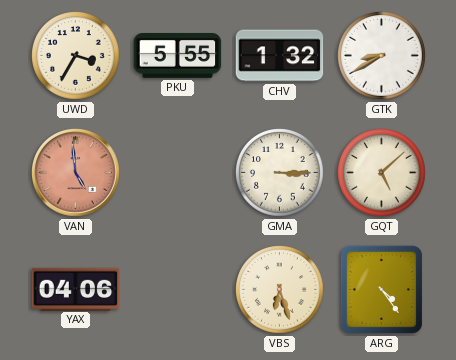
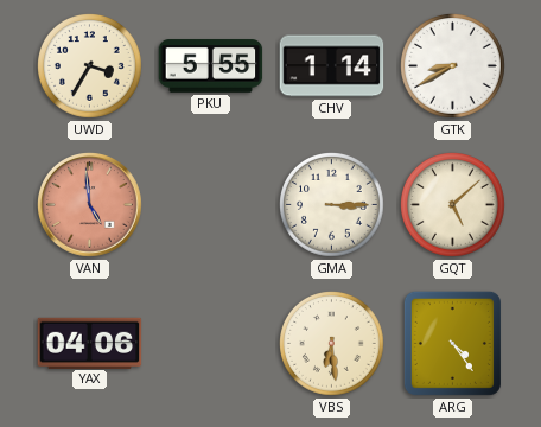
CHV: 1:32 -> 1:14
VBS: 6:27 -> 6:29
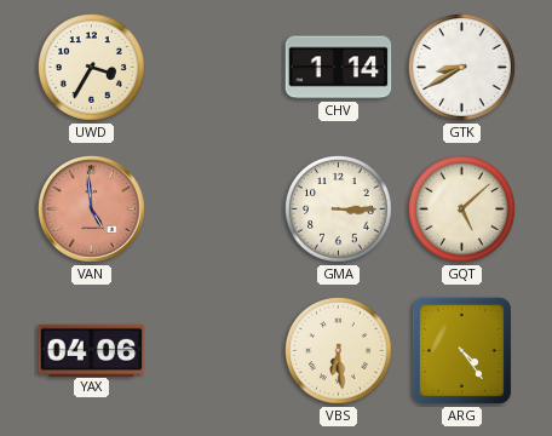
PKU: 5:55 -> none
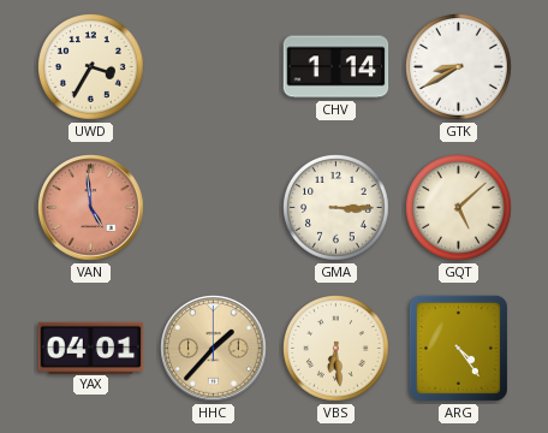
YAX: 04:06 -> 04:01
HHC: none -> 1:37
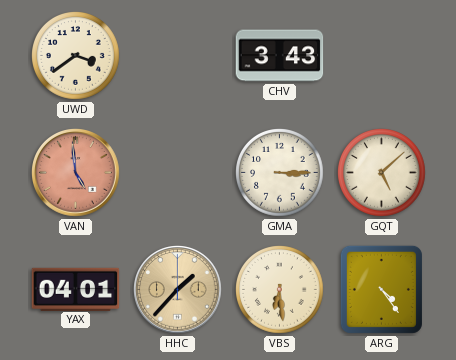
UWD: 3:35 -> 3:39
CHV: 1:14 -> 3:43
GTK: 8:40 -> none
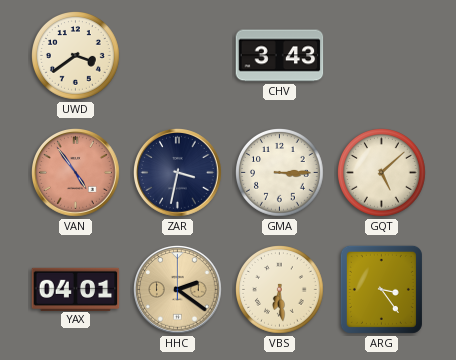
VAN: 4:59 -> 4:54
ZAR: none -> 3:32
HHC: 1:37 -> 2:21
ARG: 4:24 -> 3:24
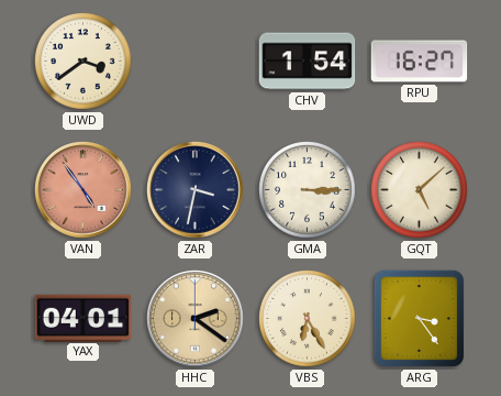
CHV: 3:43 -> 1:54
RPU: none -> 16:27
VBS: 6:29 -> 6:25
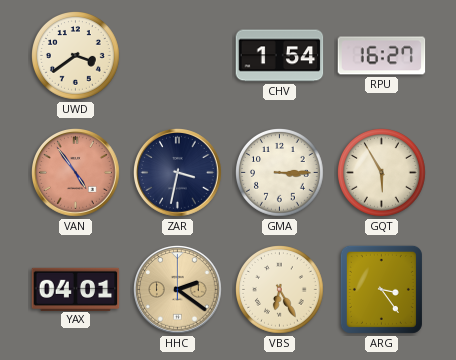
GQT: 5:08 -> 5:55
